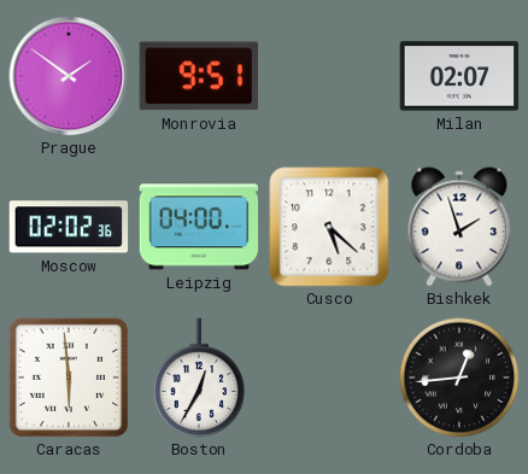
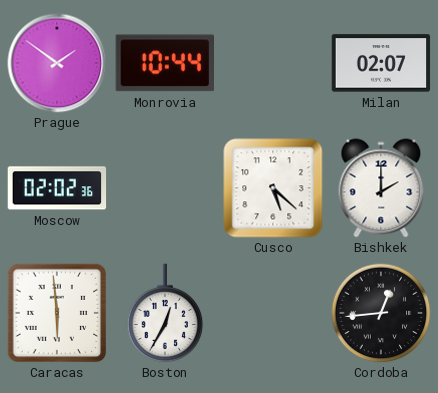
Monrovia: 9:51 -> 10:44
Leipzig: 04:00 -> none
Bishkek: 1:57 -> 2:00
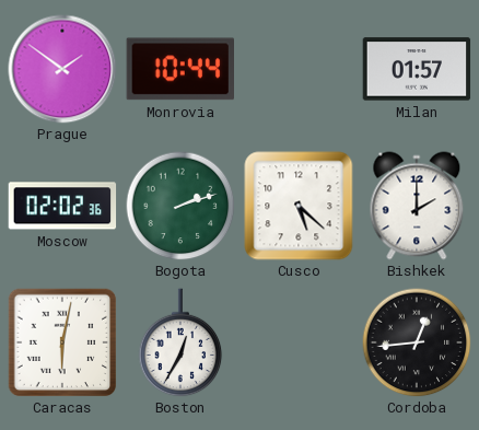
Milan: 02:07 -> 01:57
Bogota: none -> 2:12
Caracas: 5:59 -> 6:02
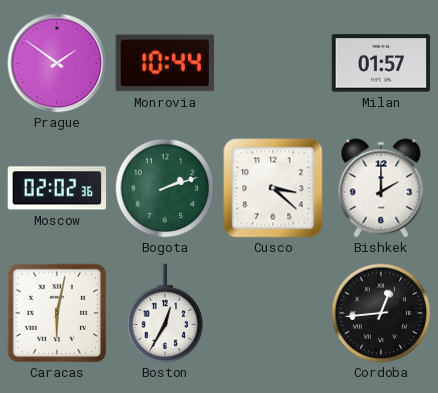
Cusco: 5:22 -> 3:22
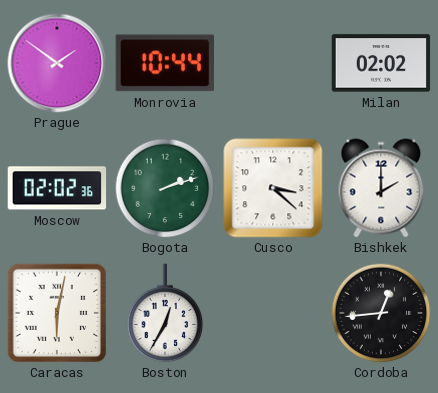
Milan: 01:57 -> 02:02
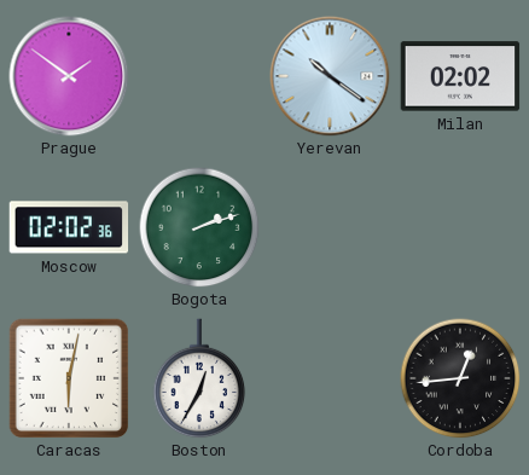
Monrovia: 10:44 -> none
Yerevan: none -> 10:21
Cusco: 3:22 -> none
Bishkek: 2:00 -> none
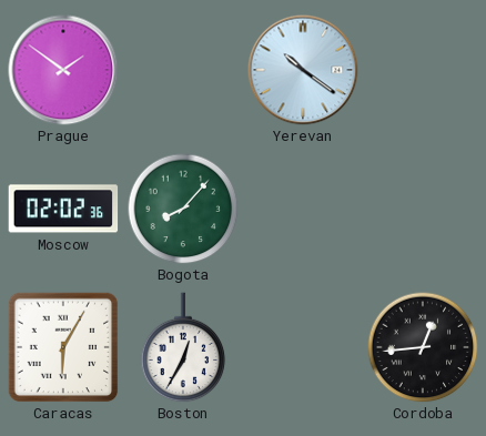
Milan: 02:02 -> none
Bogota: 2:12 -> 8:07
Caracas: 6:02 -> 6:05
